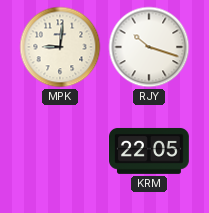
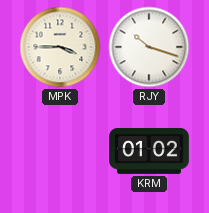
MPK: 9:01 -> 3:45
KRM: 22:05 -> 01:02
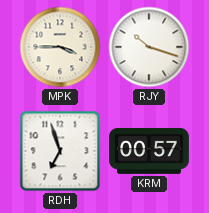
RDH: none -> 6:57
KRM: 01:02 -> 00:57
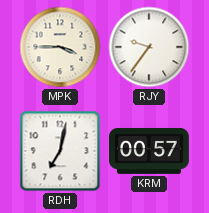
RJY: 10:18 -> 9:36
RDH: 6:57 -> 7:02
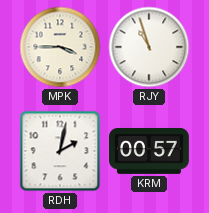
RJY: 9:36 -> 10:57
RDH: 7:02 -> 2:02
